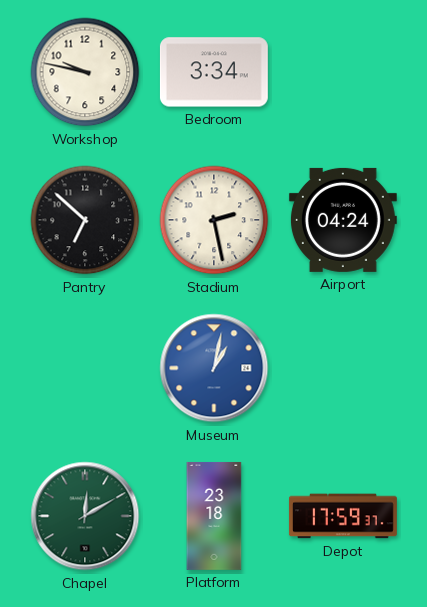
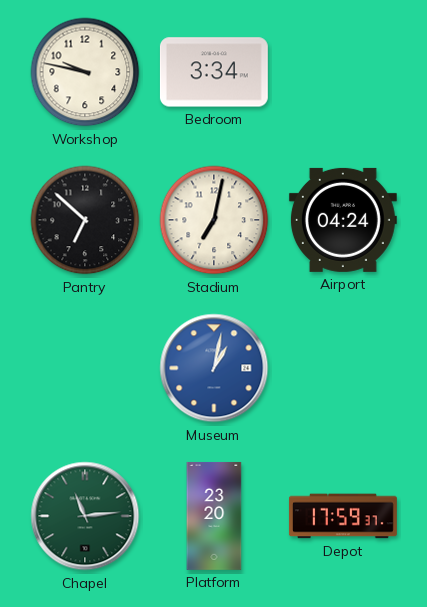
Stadium: 2:28 -> 7:02
Chapel: 12:10 -> 11:14
Platform: 23:18 -> 23:20
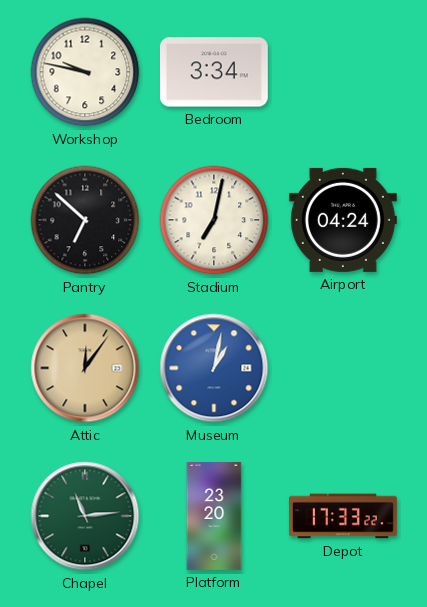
Attic: none -> 12:06
Depot: 17:59 -> 17:33
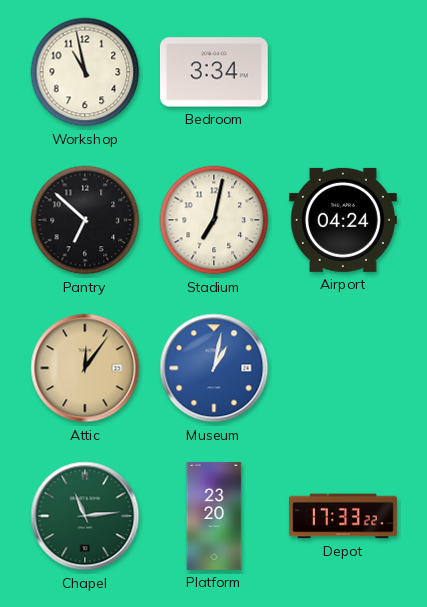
Workshop: 9:47 -> 10:58
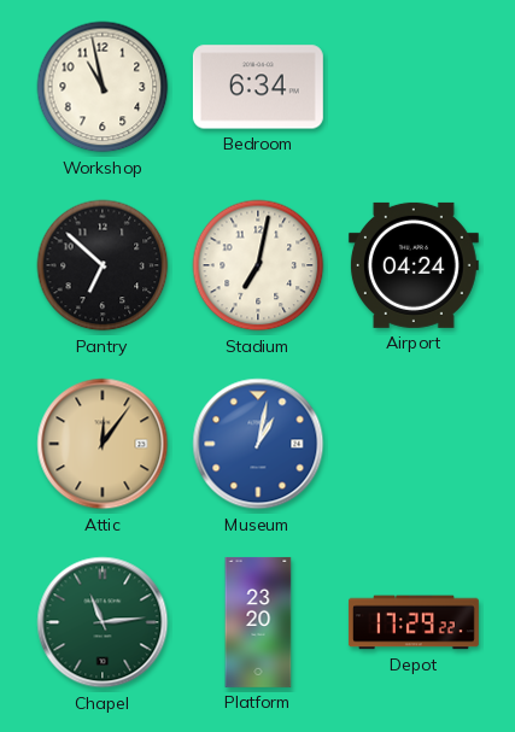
Bedroom: 3:34 -> 6:34
Depot: 17:33 -> 17:29
